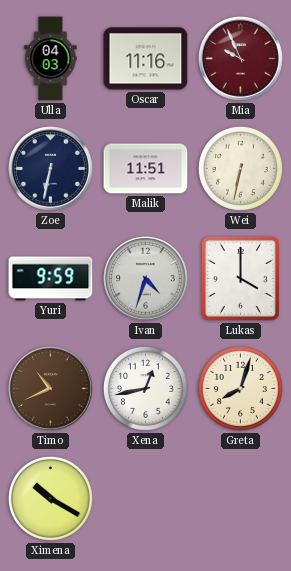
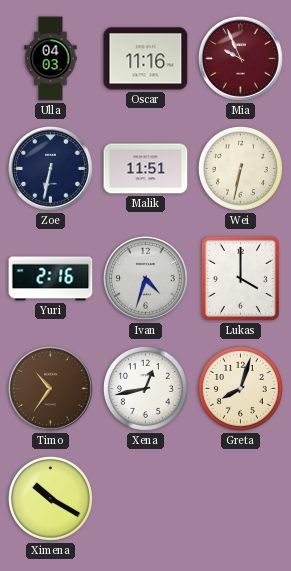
Yuri: 9:59 -> 2:16
Timo: 10:41 -> 10:36
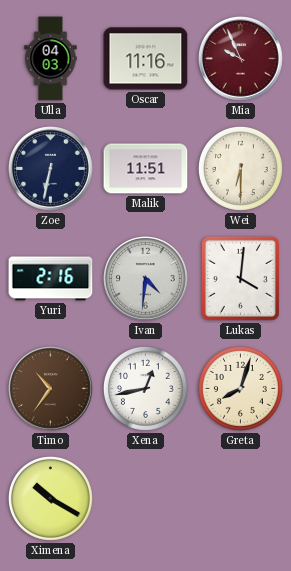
Wei: 6:32 -> 6:30
Ivan: 4:33 -> 4:31
Lukas: 4:00 -> 4:01
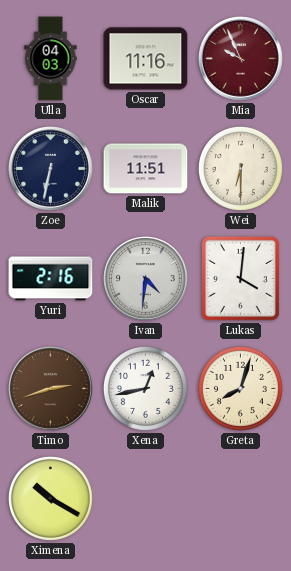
Timo: 10:36 -> 2:42
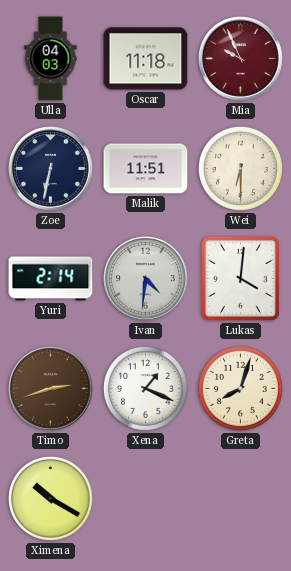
Oscar: 11:16 -> 11:18
Yuri: 2:16 -> 2:14
Xena: 12:43 -> 1:19
